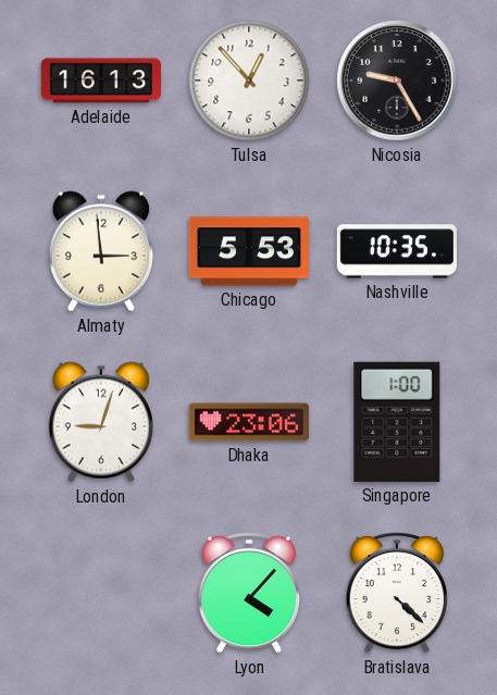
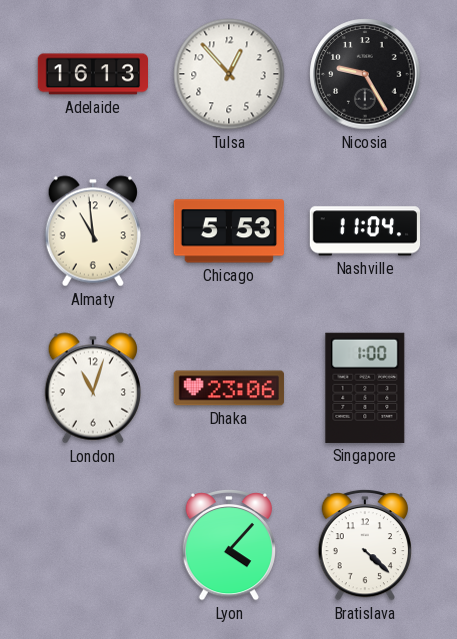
Almaty: 2:59 -> 10:59
Nashville: 10:35 -> 11:04
London: 9:03 -> 11:03
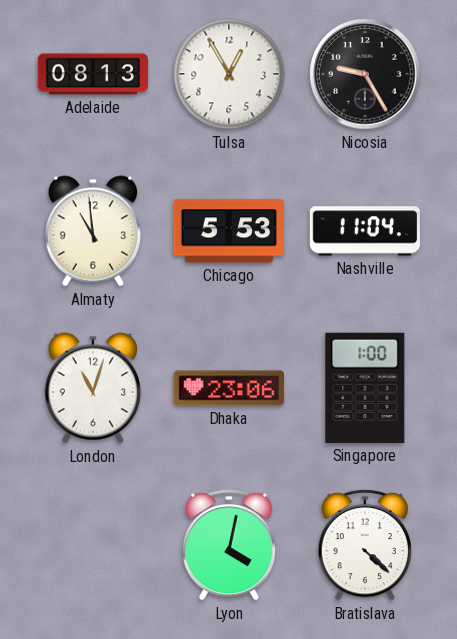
Adelaide: 16:13 -> 08:13
Tulsa: 12:53 -> 12:55
Lyon: 4:07 -> 4:02
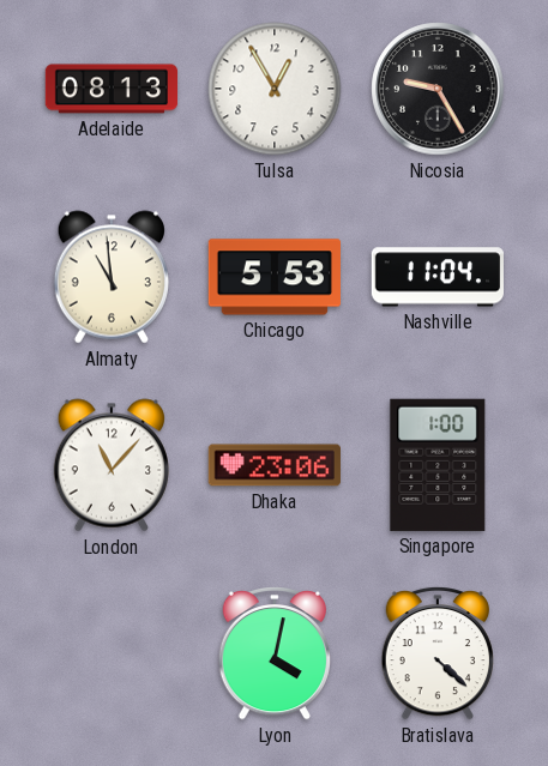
London: 11:03 -> 11:07
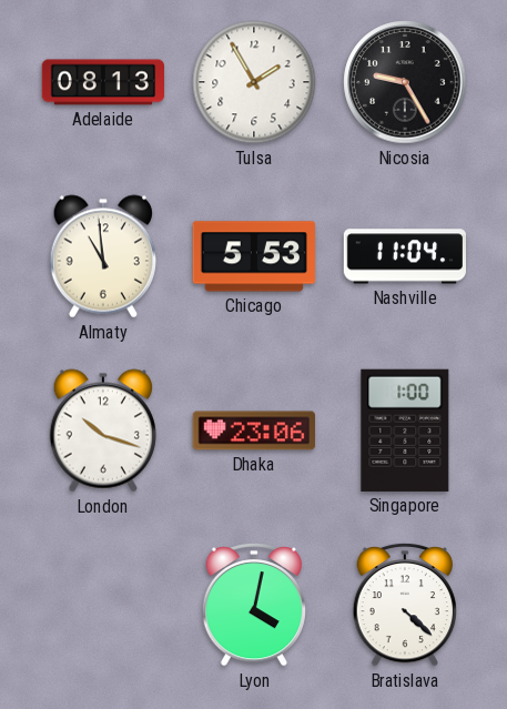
Tulsa: 12:55 -> 1:55
London: 11:07 -> 10:18
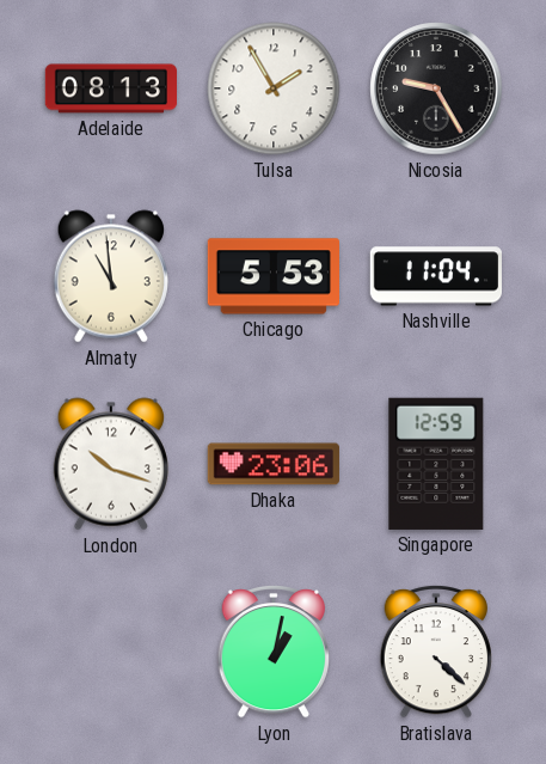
Singapore: 1:00 -> 12:59
Lyon: 4:02 -> 1:02
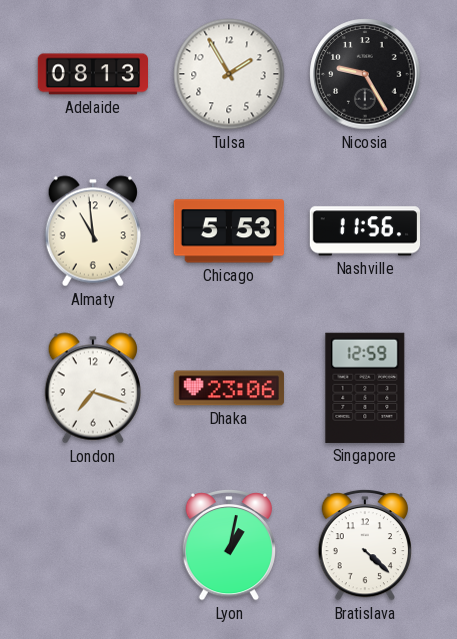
Nashville: 11:04 -> 11:56
London: 10:18 -> 7:18
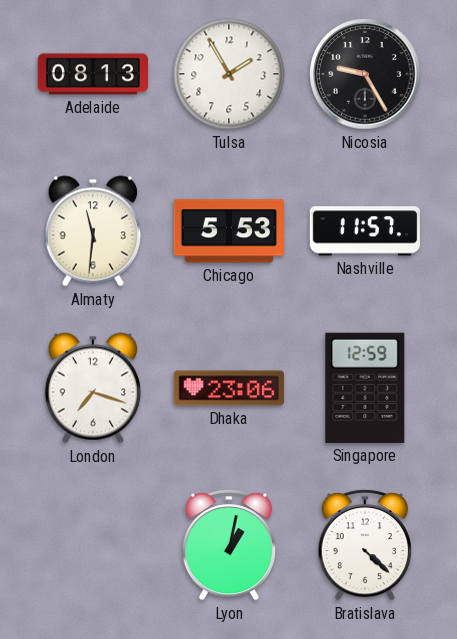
Almaty: 10:59 -> 11:31
Nashville: 11:56 -> 11:57
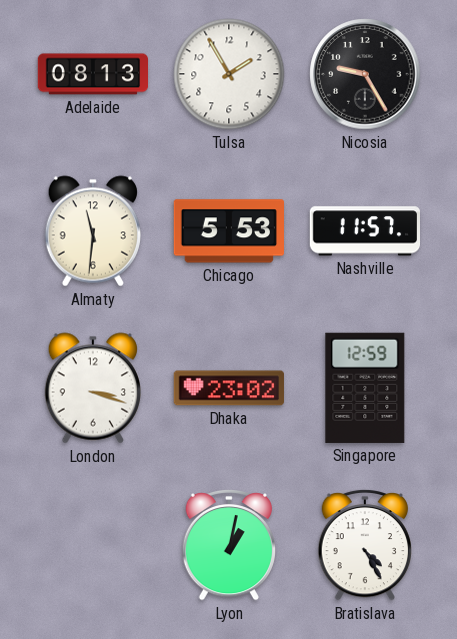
London: 7:18 -> 3:18
Dhaka: 23:06 -> 23:02
Bratislava: 4:22 -> 4:25
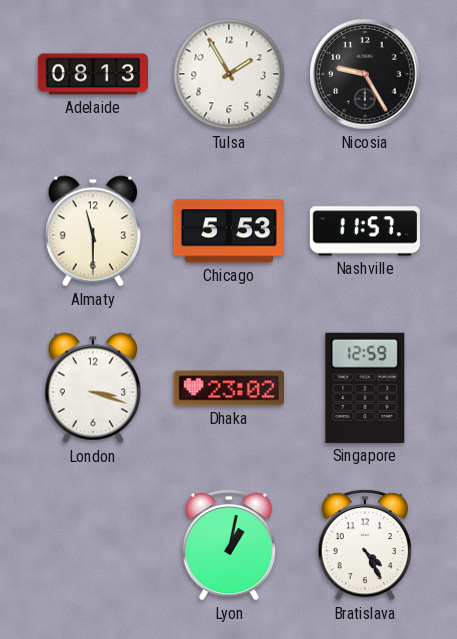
Almaty: 11:31 -> 11:30
